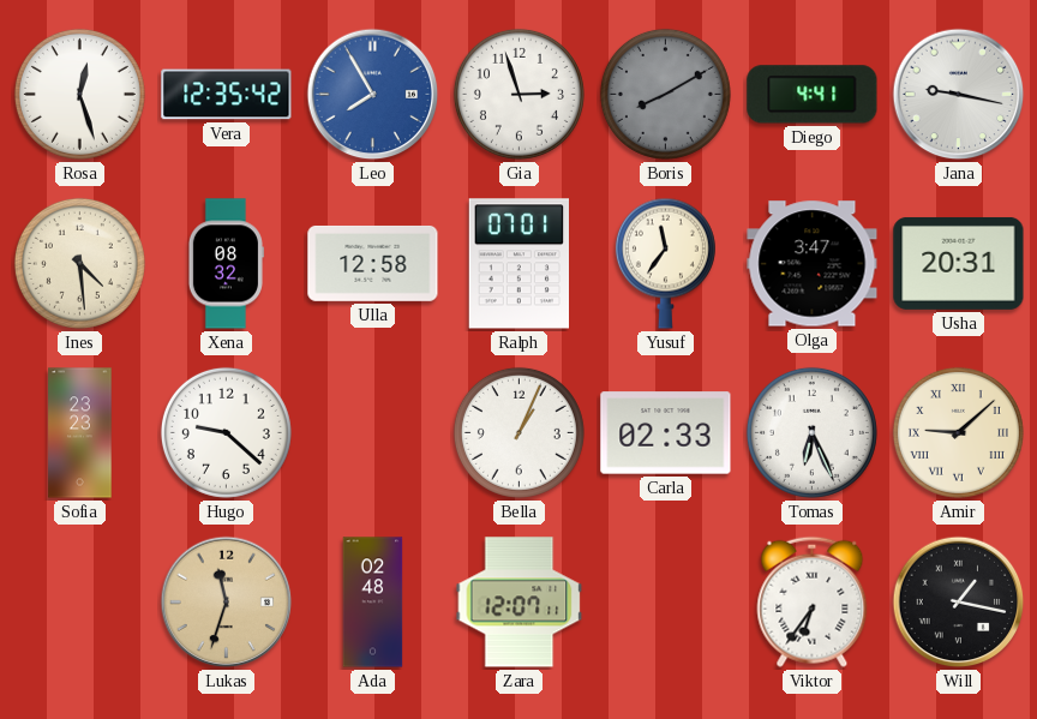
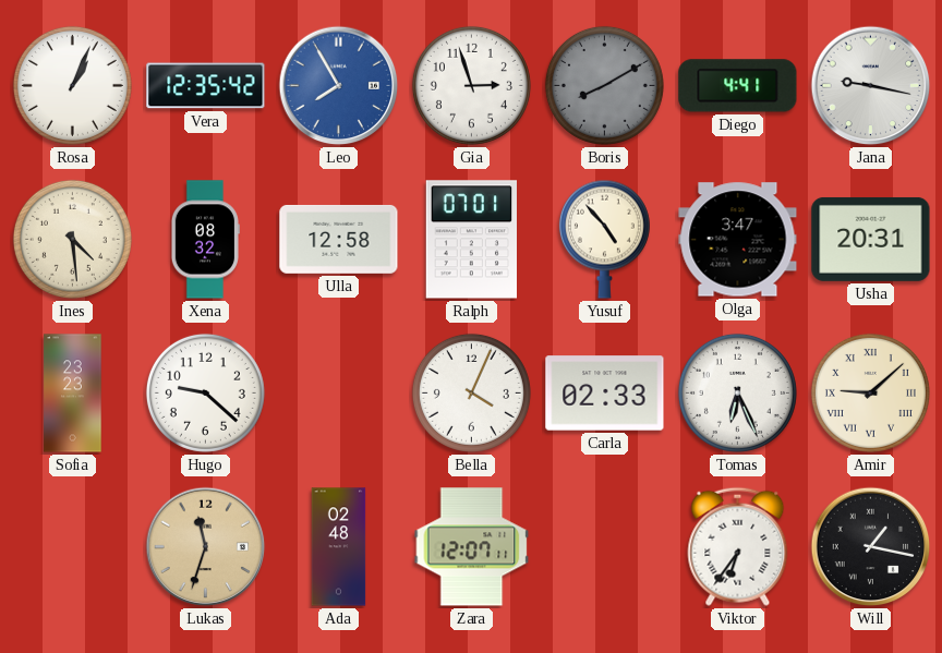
Rosa: 12:27 -> 1:04
Yusuf: 11:36 -> 4:53
Bella: 1:04 -> 4:04
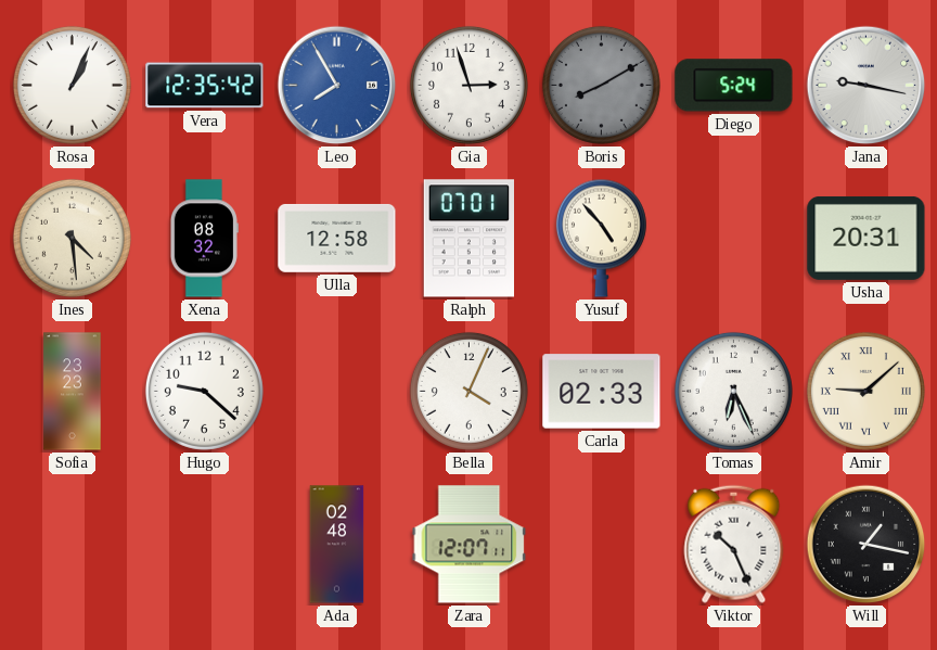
Diego: 4:41 -> 5:24
Olga: 3:47 -> none
Lukas: 11:33 -> none
Viktor: 6:36 -> 10:26
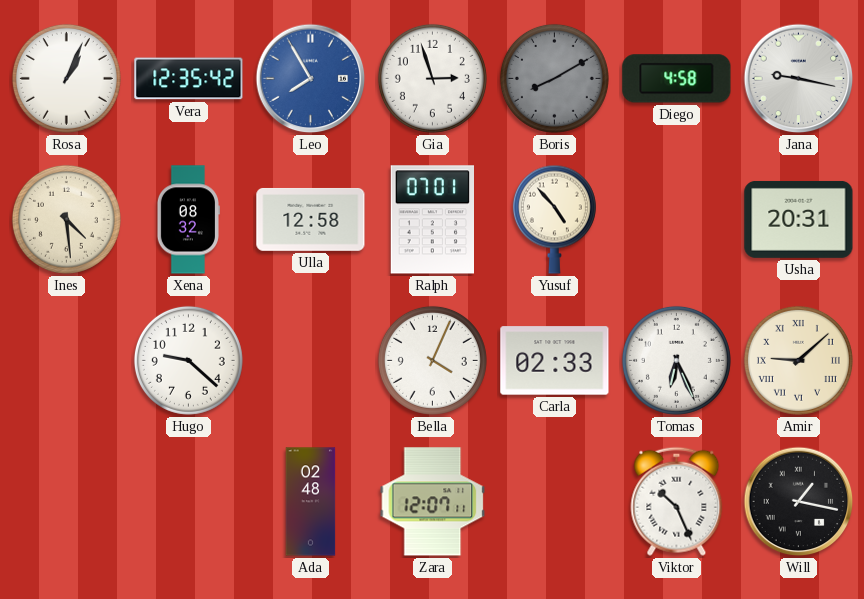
Diego: 5:24 -> 4:58
Sofia: 23:23 -> none
